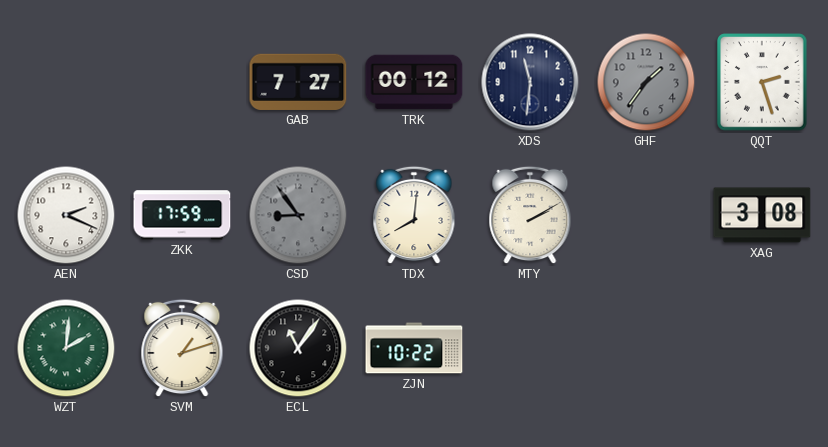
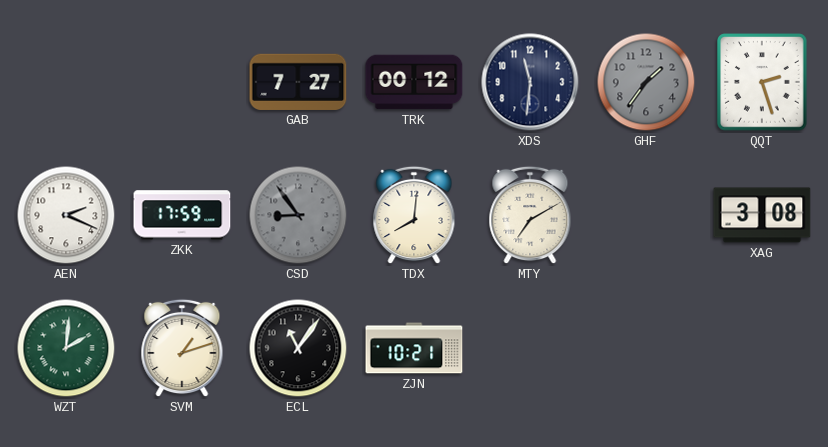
MTY: 2:10 -> 7:10
ZJN: 10:22 -> 10:21
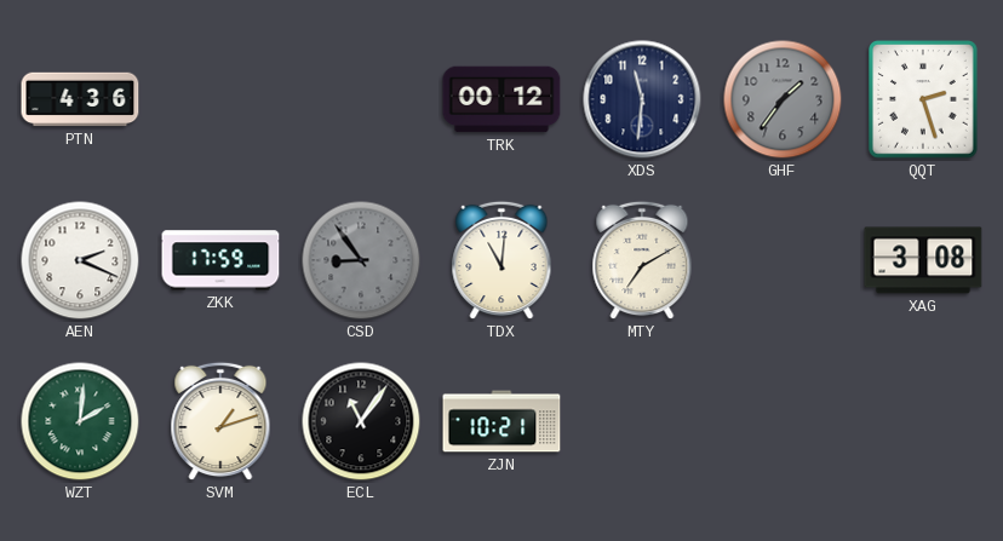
PTN: none -> 4:36
GAB: 7:27 -> none
TDX: 8:01 -> 11:01
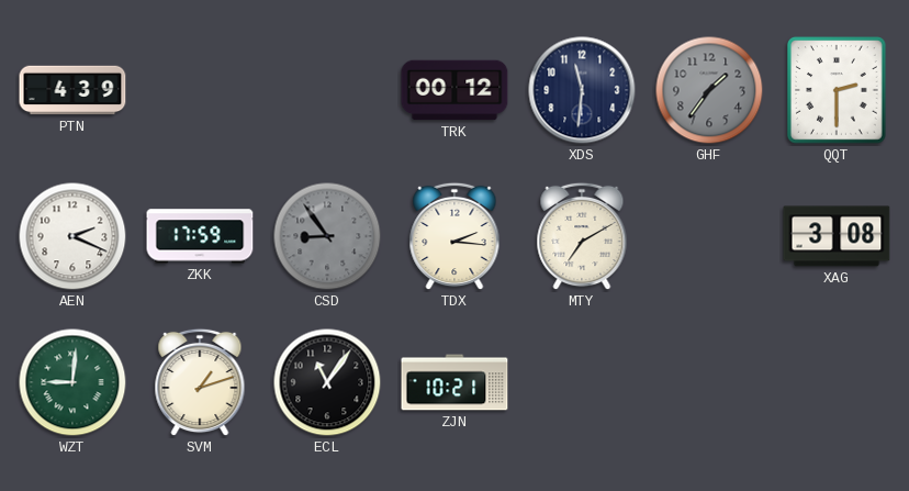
PTN: 4:36 -> 4:39
QQT: 2:27 -> 2:30
TDX: 11:01 -> 2:16
WZT: 2:01 -> 9:01
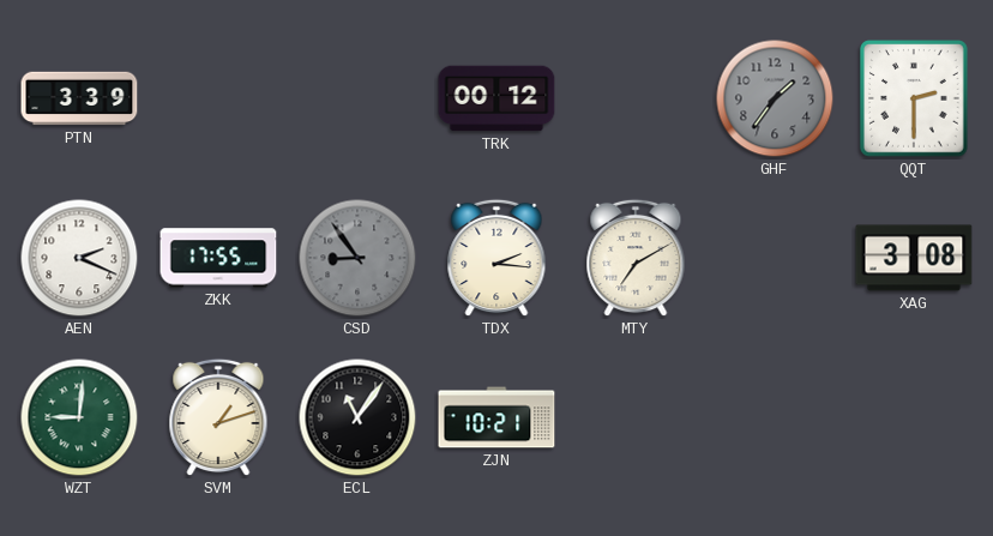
PTN: 4:39 -> 3:39
XDS: 11:31 -> none
ZKK: 17:59 -> 17:55
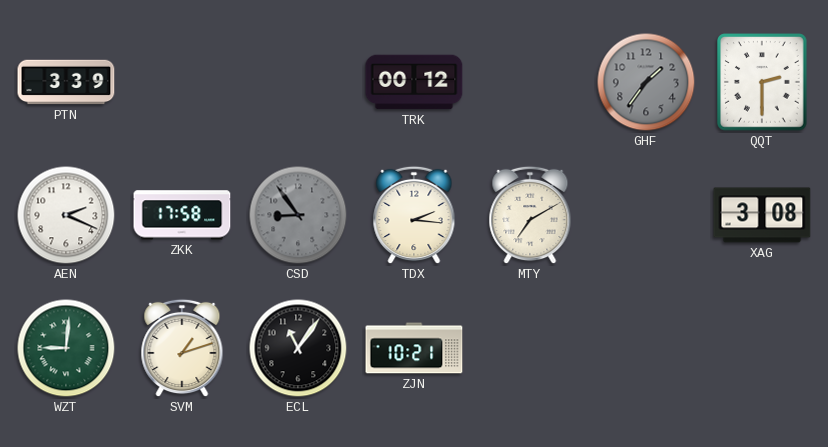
ZKK: 17:55 -> 17:58
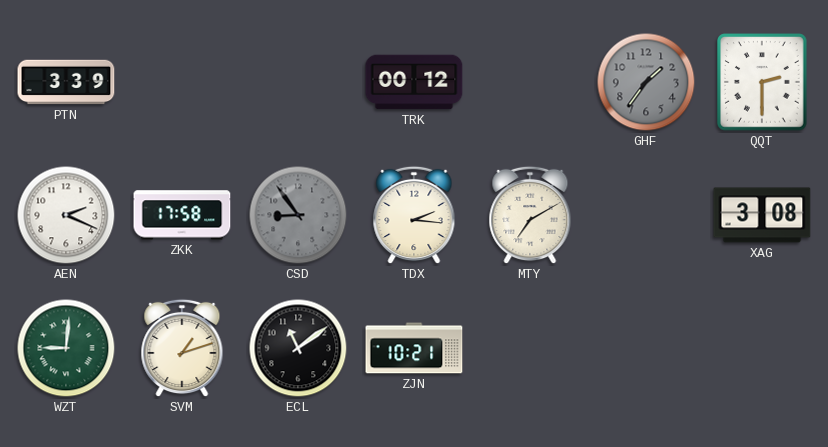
ECL: 11:06 -> 11:09
